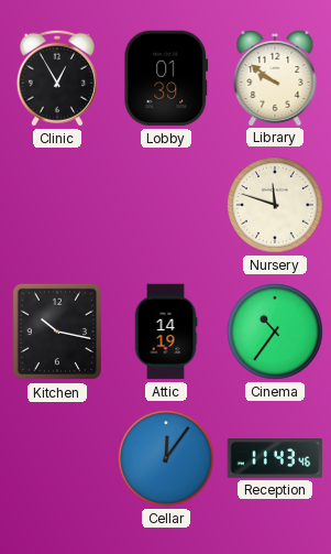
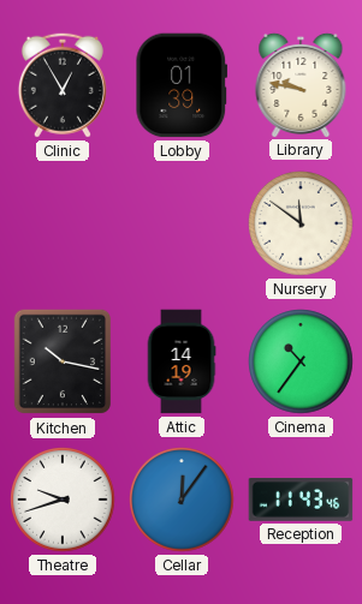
Library: 9:51 -> 9:47
Nursery: 11:48 -> 11:51
Theatre: none -> 9:42
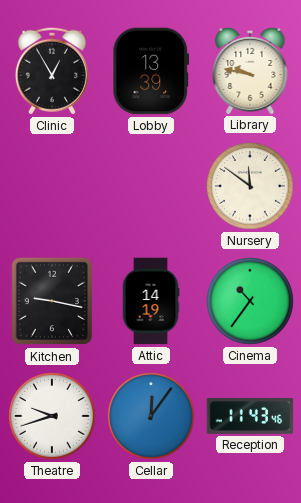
Lobby: 01:39 -> 13:39
Kitchen: 10:17 -> 9:17
